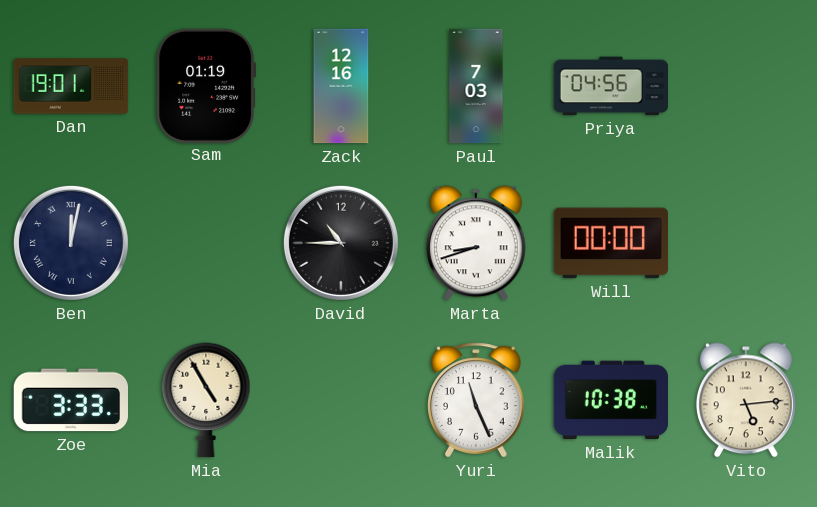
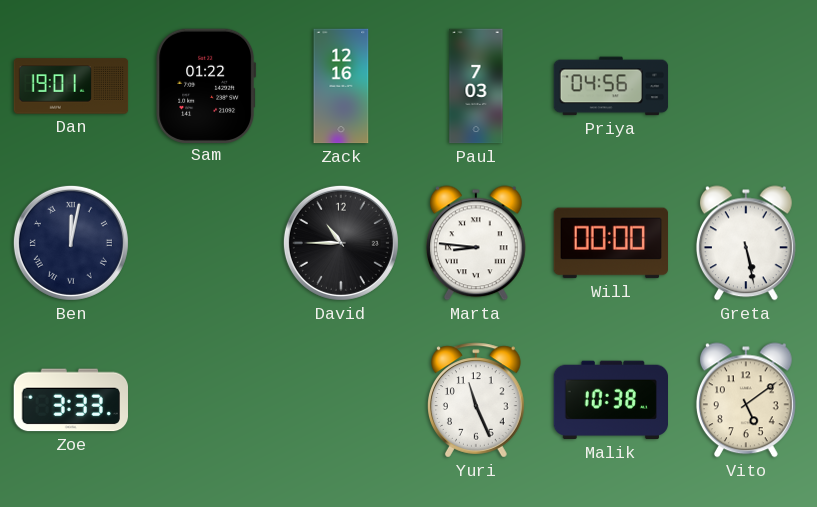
Sam: 01:19 -> 01:22
Marta: 8:42 -> 8:46
Greta: none -> 5:28
Mia: 4:55 -> none
Vito: 5:14 -> 5:09
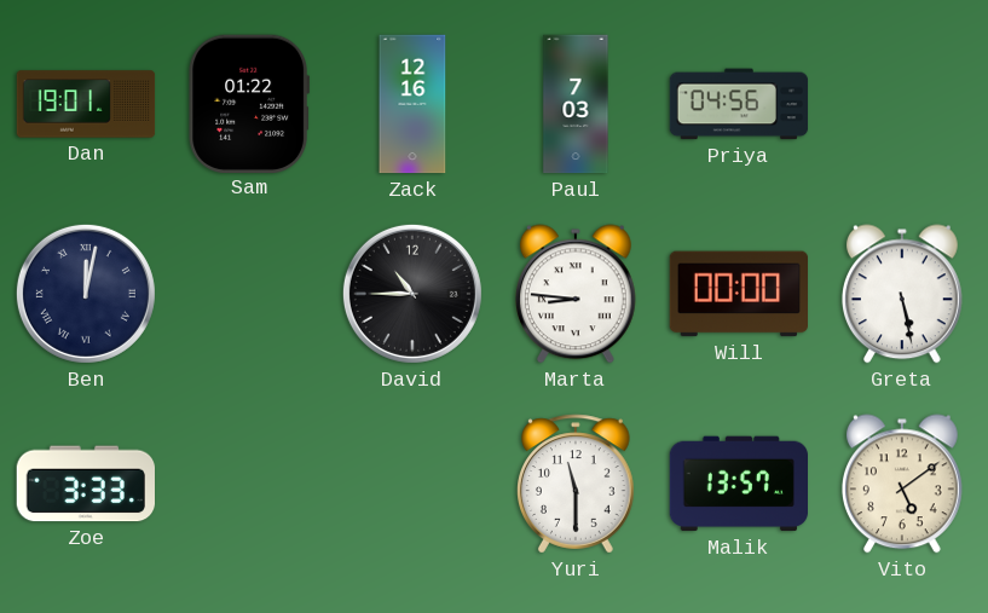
Yuri: 11:26 -> 11:30
Malik: 10:38 -> 13:57
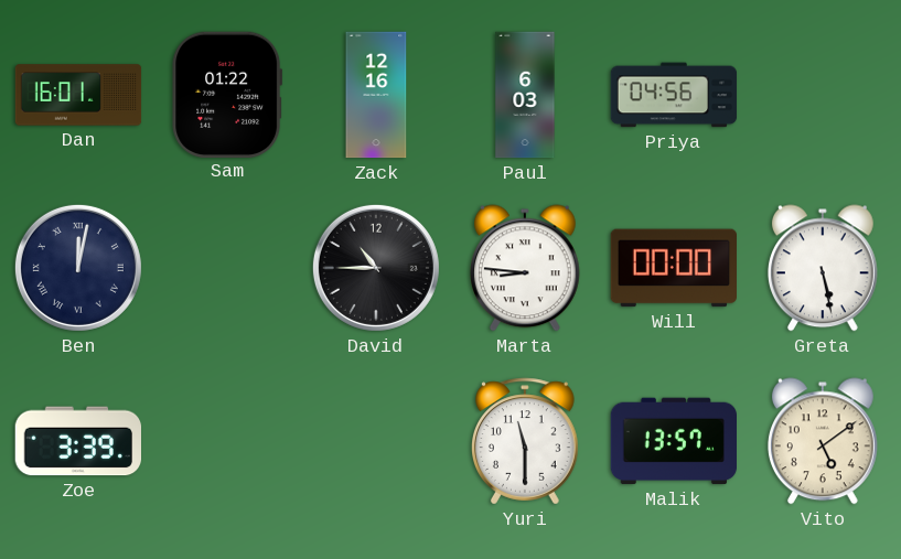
Dan: 19:01 -> 16:01
Paul: 7:03 -> 6:03
Zoe: 3:33 -> 3:39
